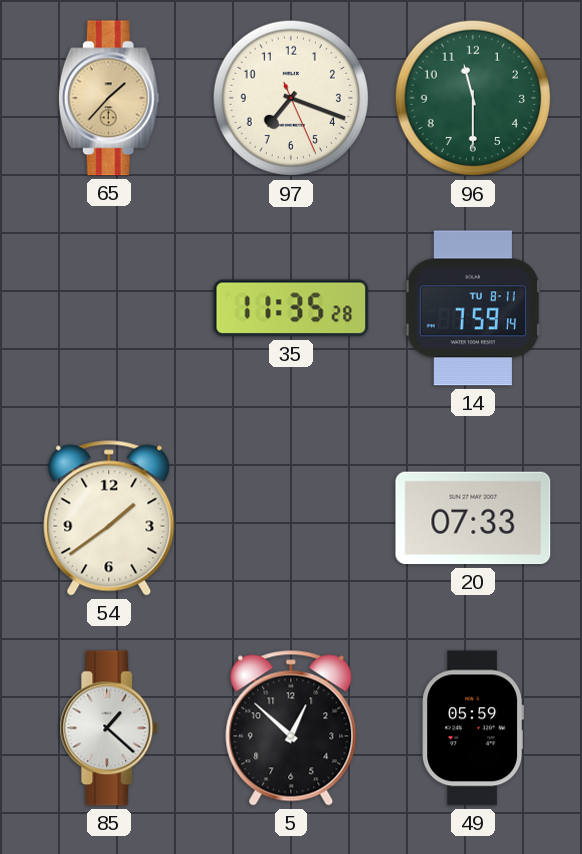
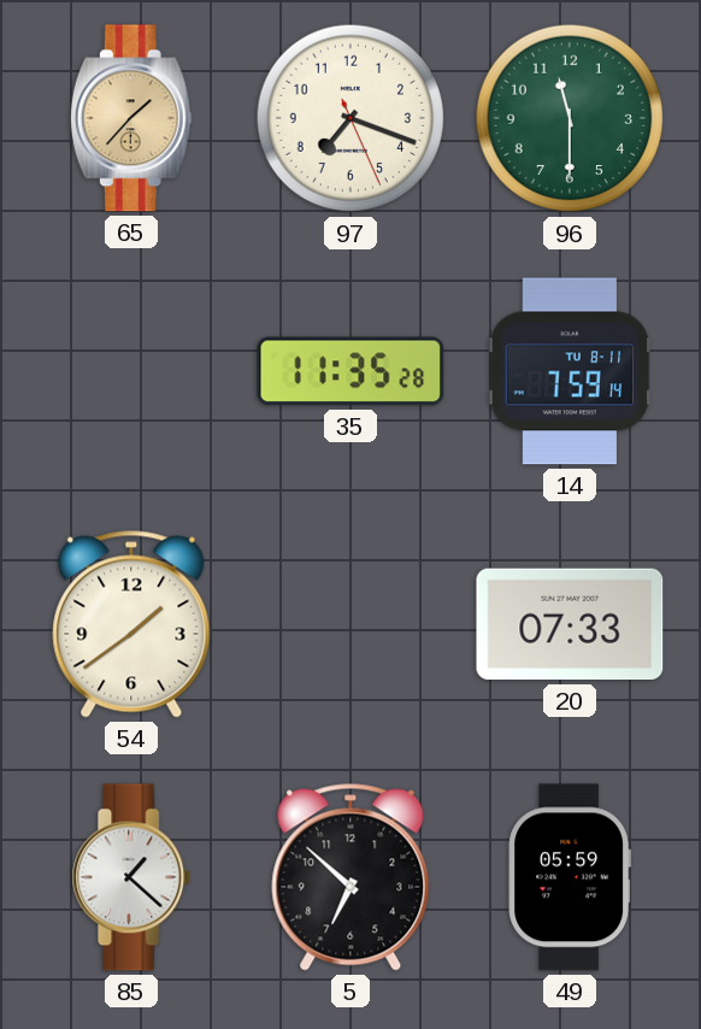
5: 12:52 -> 6:52
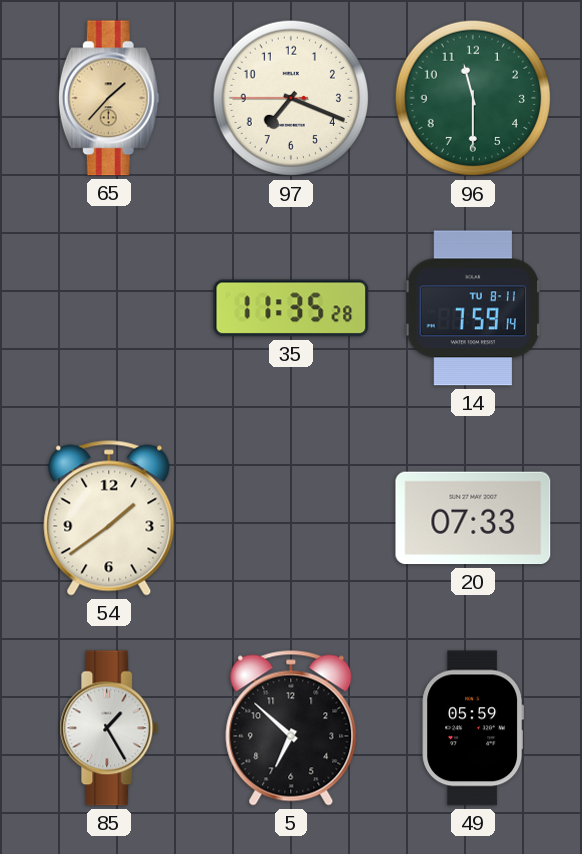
97: 7:18:26 -> 7:18:45
85: 1:22 -> 1:25
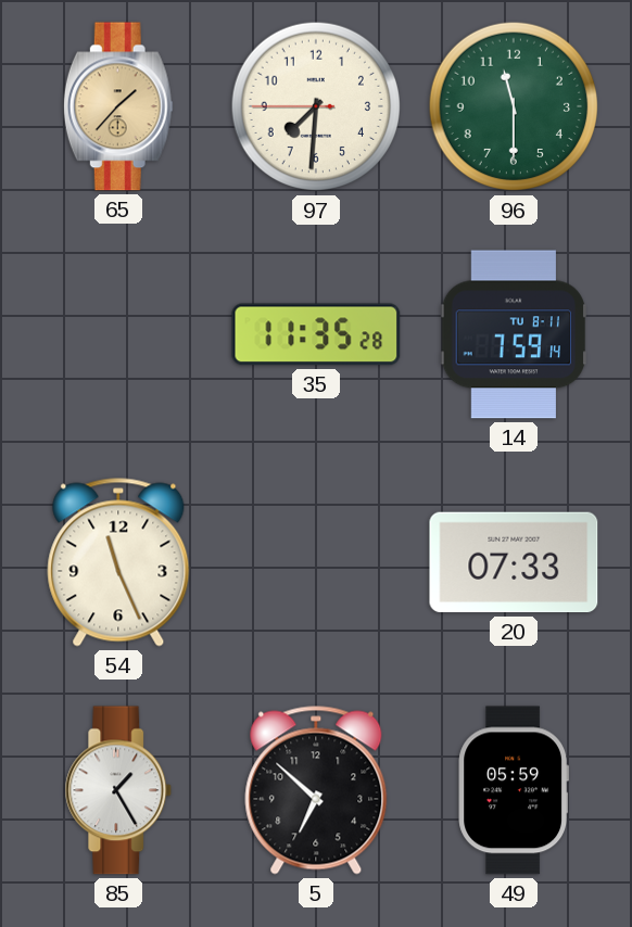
97: 7:18 -> 7:30
54: 1:39 -> 11:26
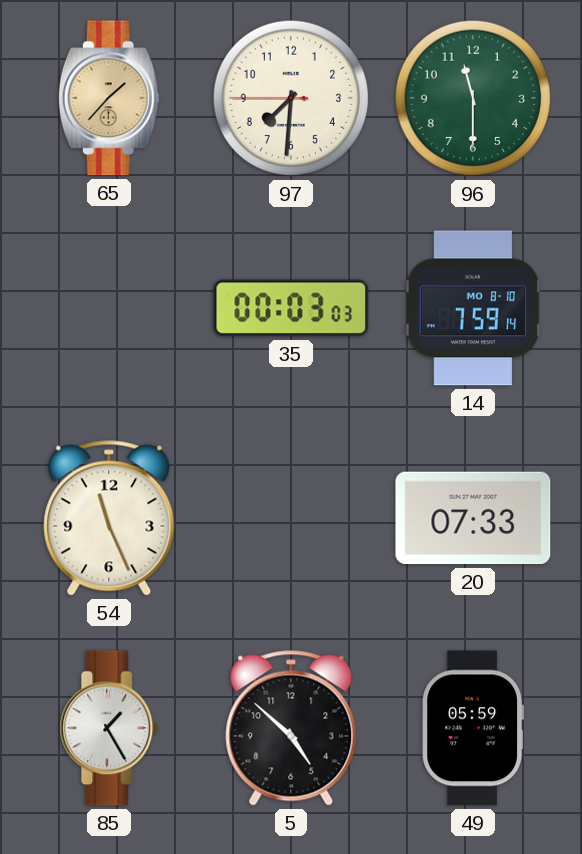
35: 11:35 -> 00:03
14 date: TU 8-11 -> MO 8-10
5: 6:52 -> 4:52
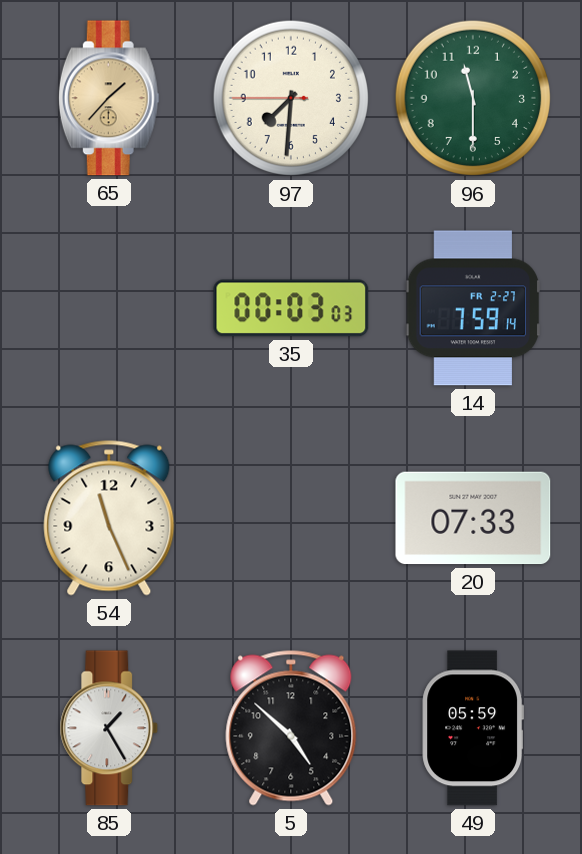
14 date: MO 8-10 -> FR 2-27
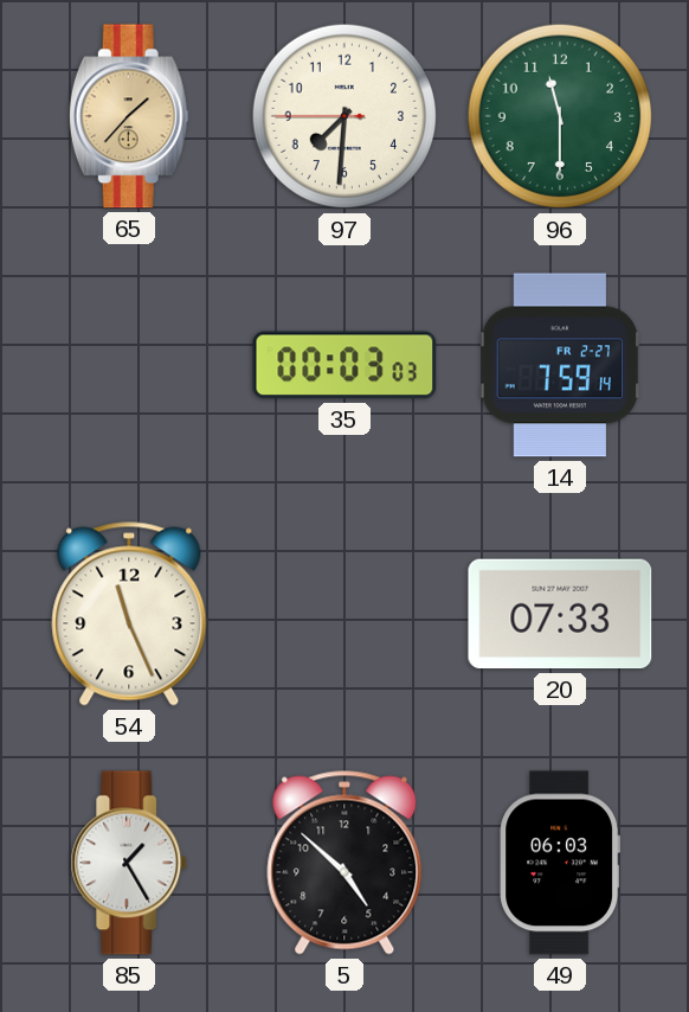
49: 05:59 -> 06:03
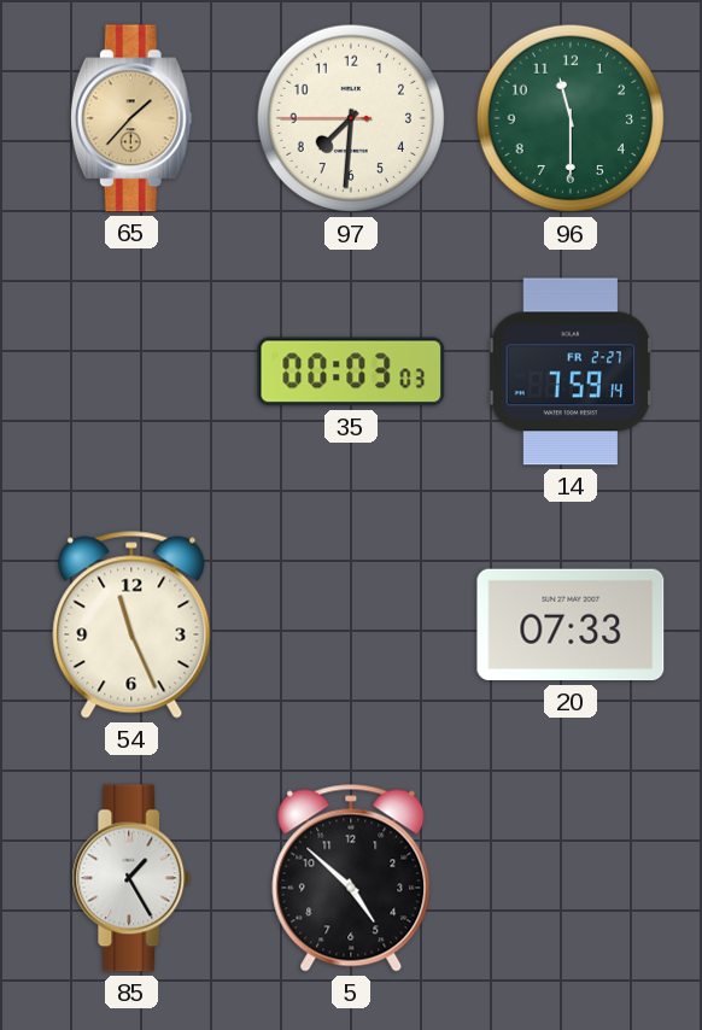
49: 06:03 -> none
